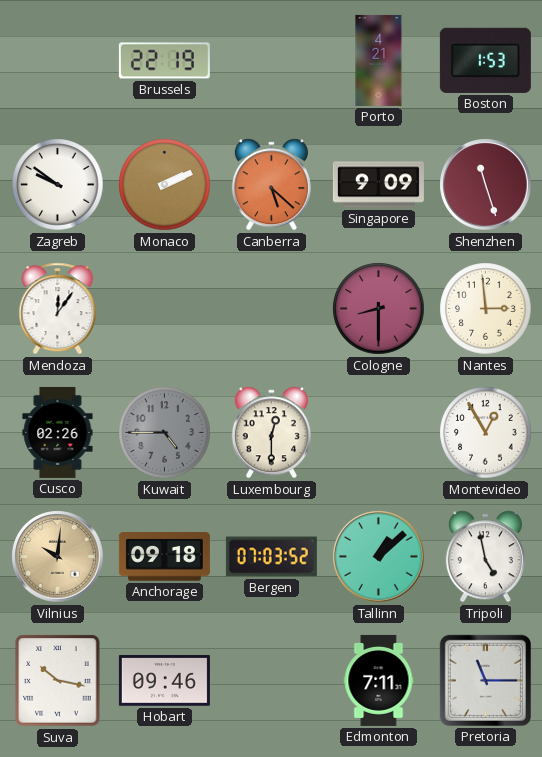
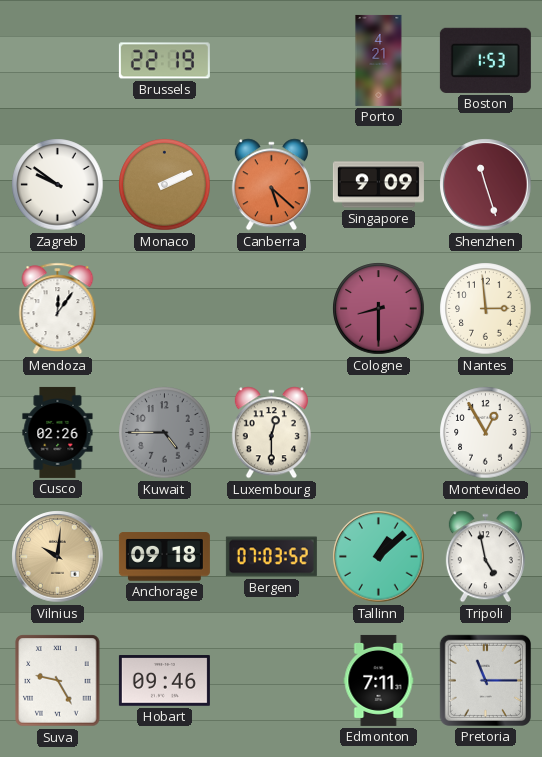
Suva: 10:17 -> 9:25
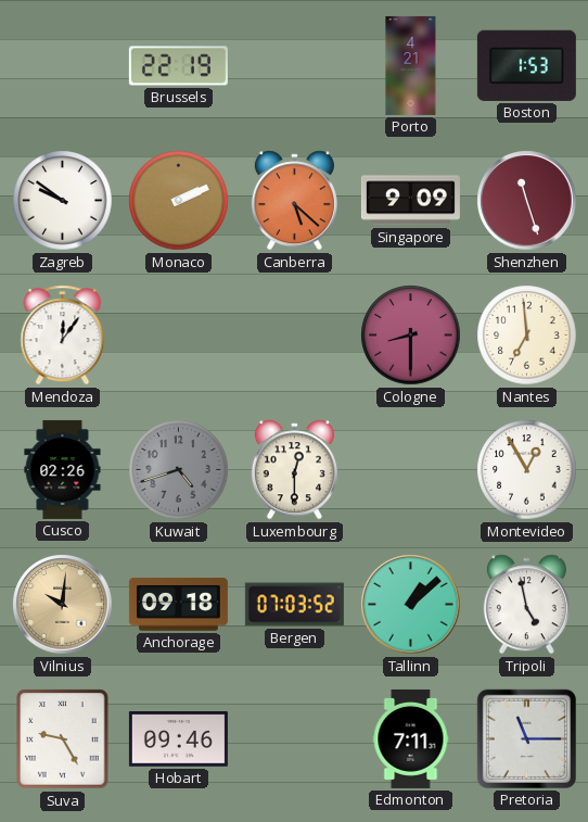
Nantes: 2:59 -> 6:59
Kuwait: 4:45 -> 4:42
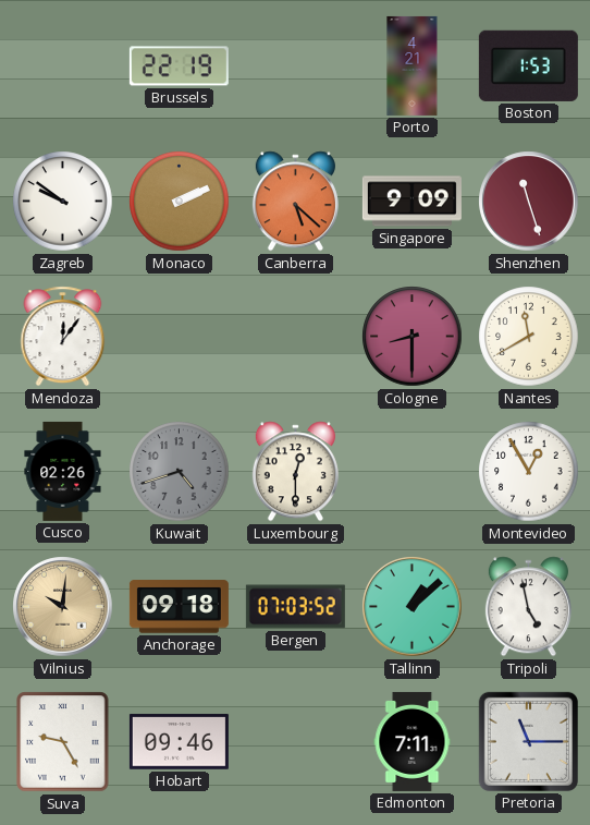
Nantes: 6:59 -> 11:40
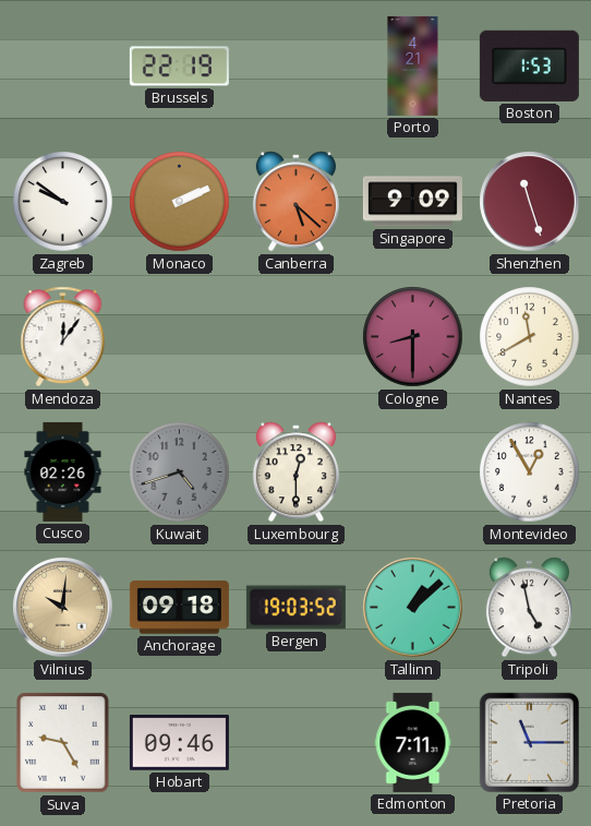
Bergen: 07:03 -> 19:03
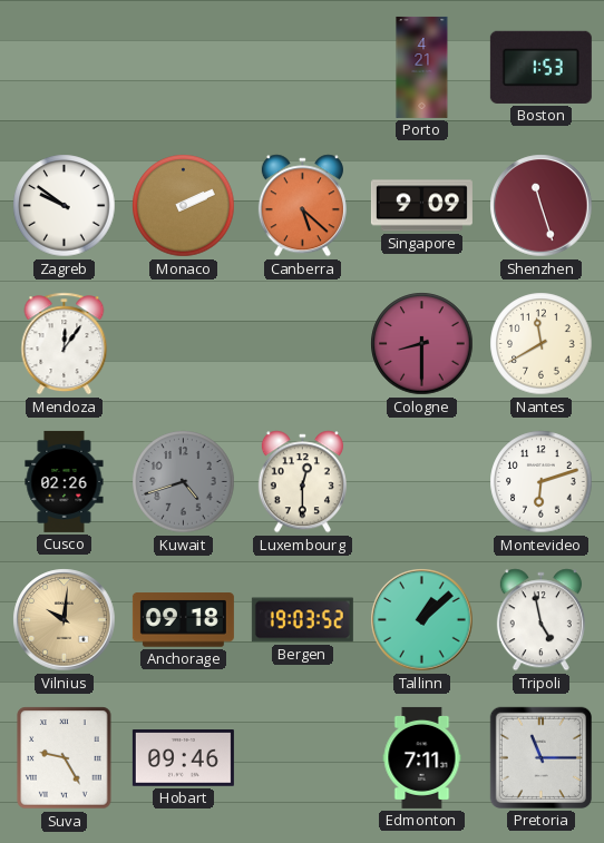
Brussels: 22:19 -> none
Montevideo: 12:55 -> 6:12
